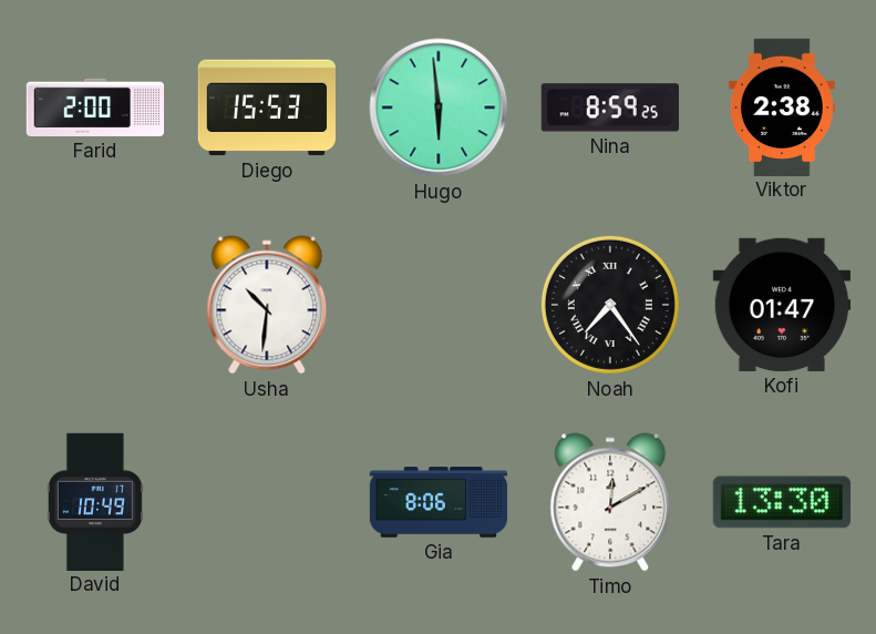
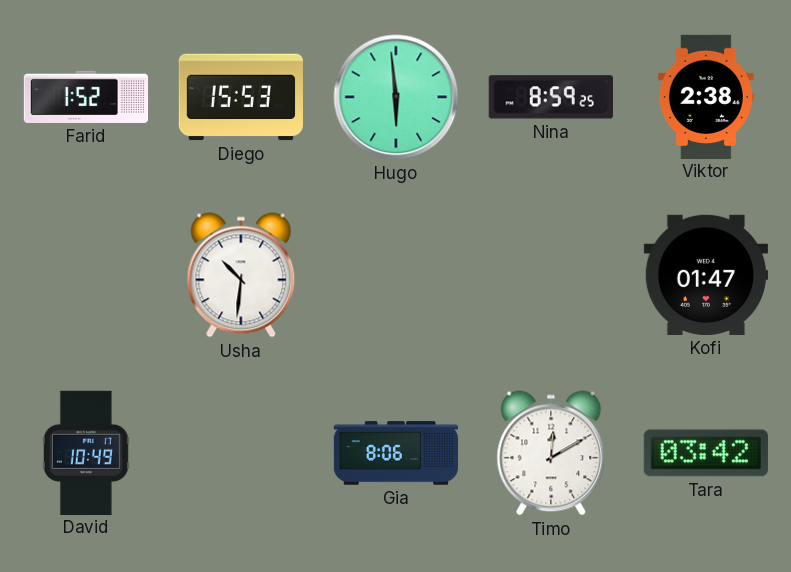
Farid: 2:00 -> 1:52
Noah: 7:24 -> none
Tara: 13:30 -> 03:42
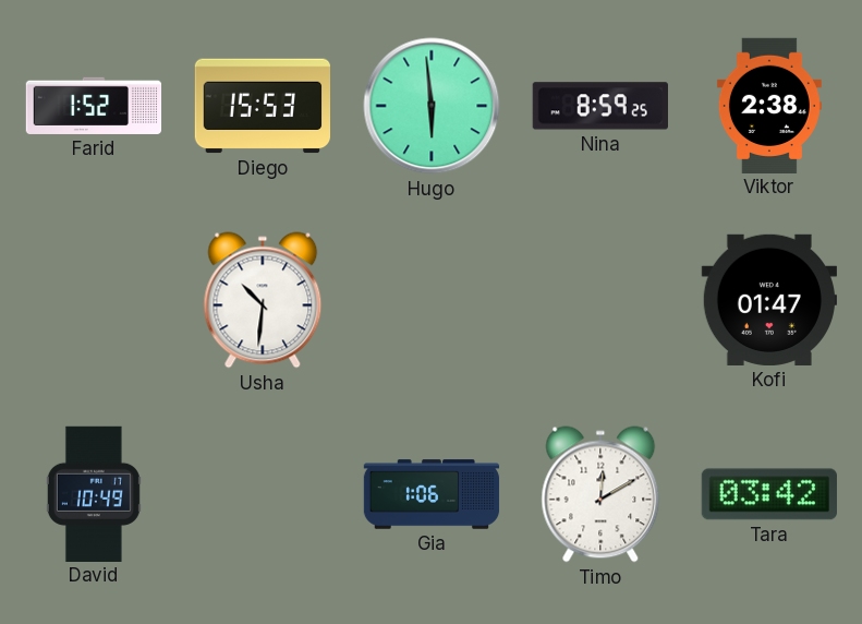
Gia: 8:06 -> 1:06
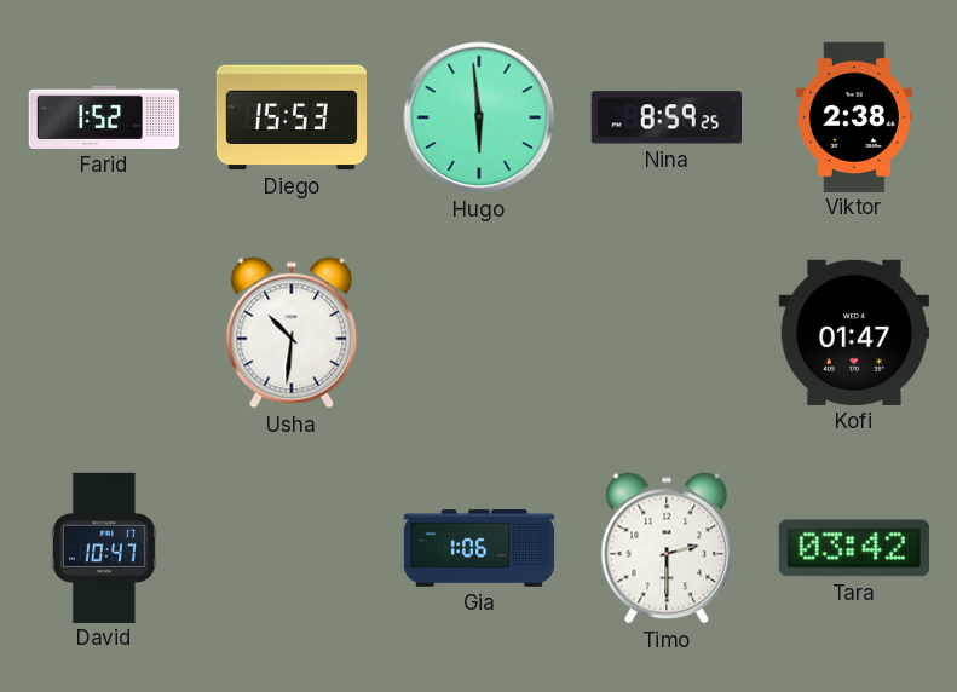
David: 10:49 -> 10:47
Timo: 12:10 -> 2:30
